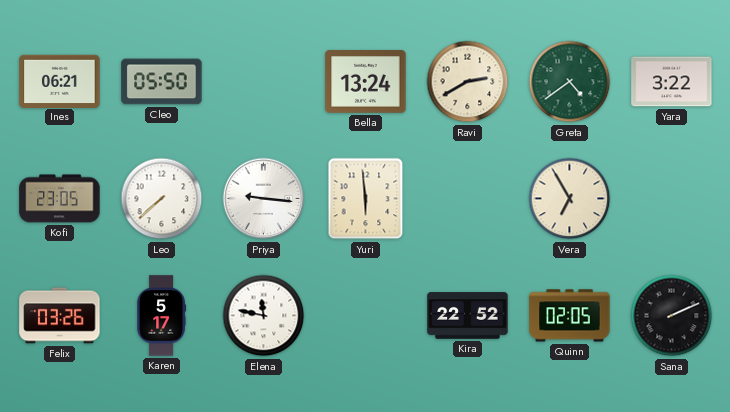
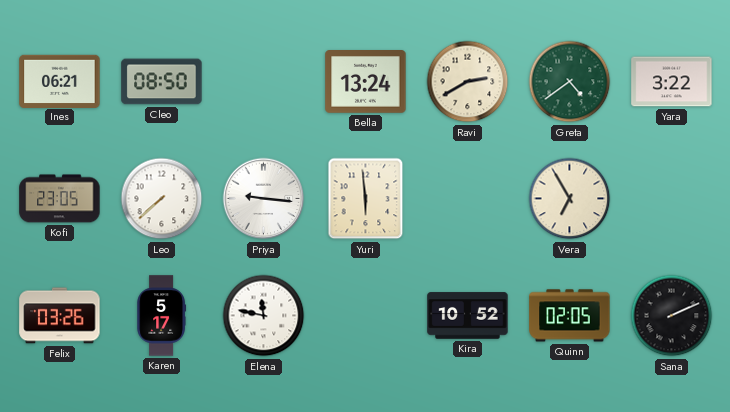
Cleo: 05:50 -> 08:50
Kira: 22:52 -> 10:52
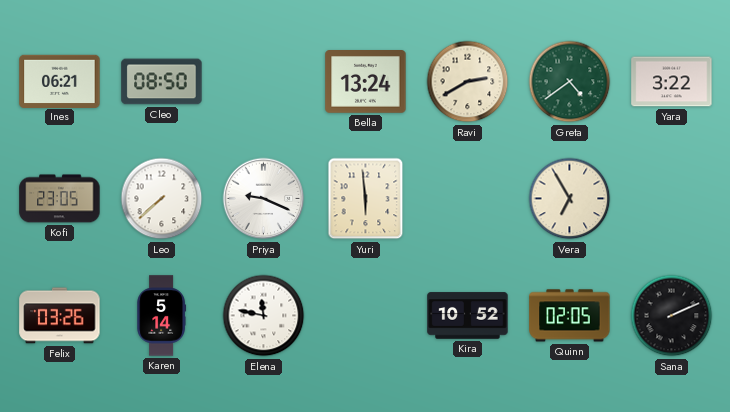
Priya: 9:16 -> 9:19
Karen: 5:17 -> 5:14
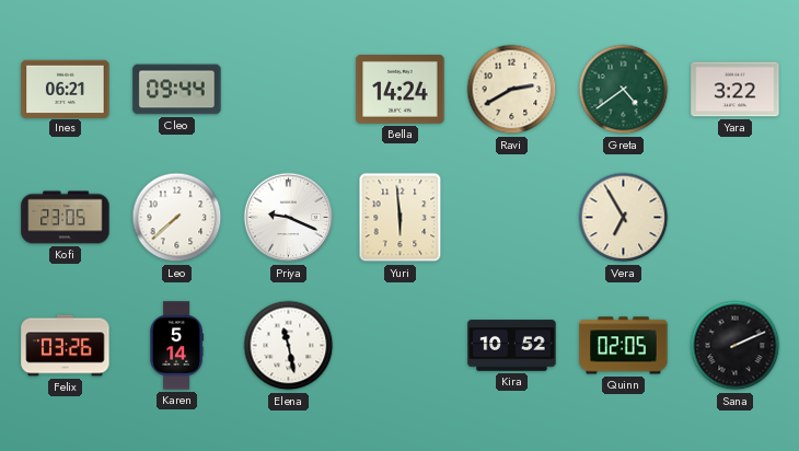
Cleo: 08:50 -> 09:44
Bella: 13:24 -> 14:24
Elena: 11:47 -> 11:28
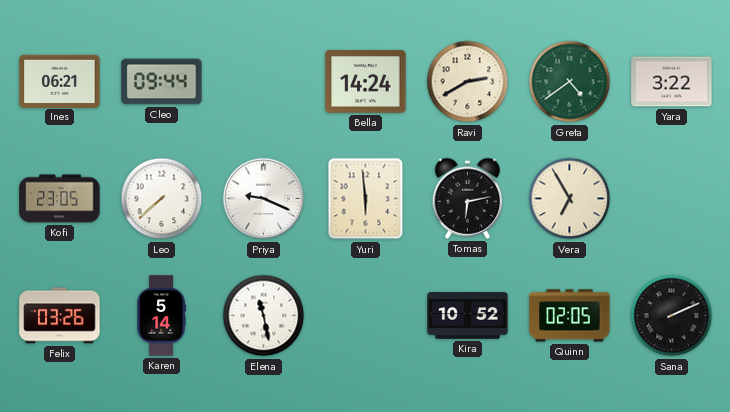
Tomas: none -> 6:13
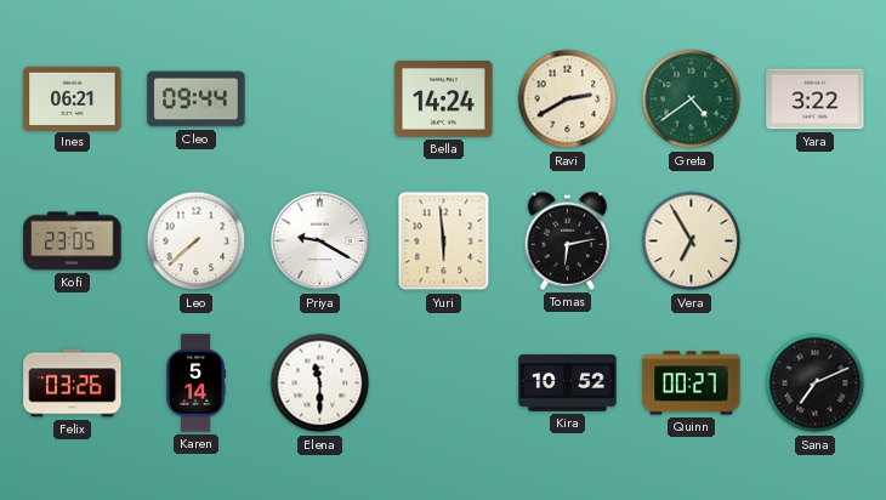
Priya: 9:19 -> 9:20
Elena: 11:28 -> 11:30
Quinn: 02:05 -> 00:27
Sana: 2:11 -> 7:11
